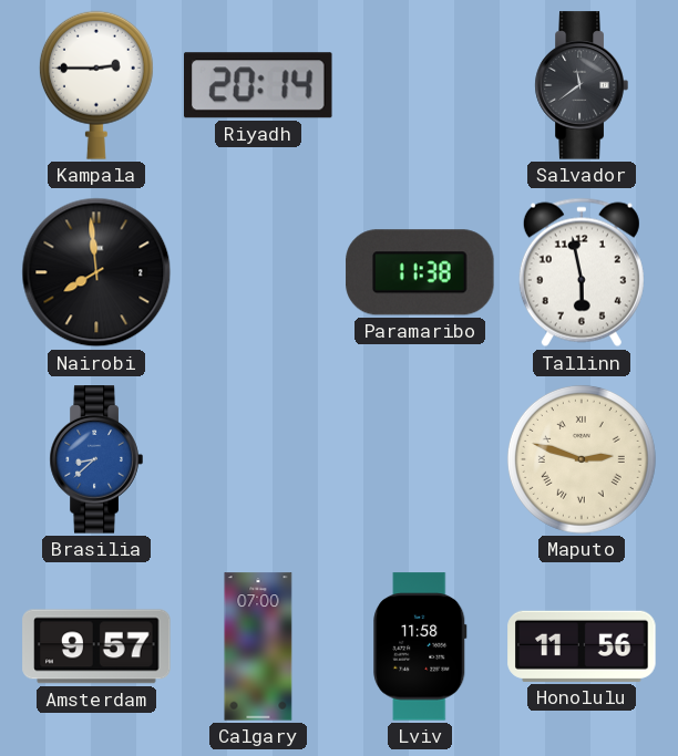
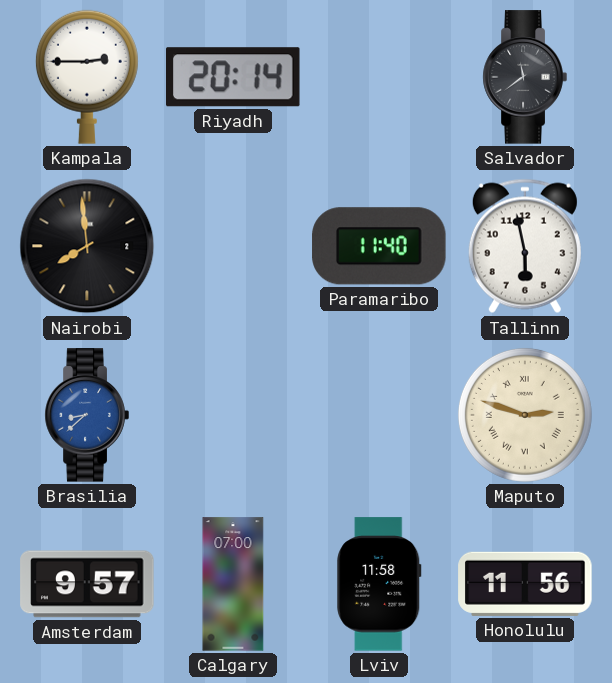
Paramaribo: 11:38 -> 11:40
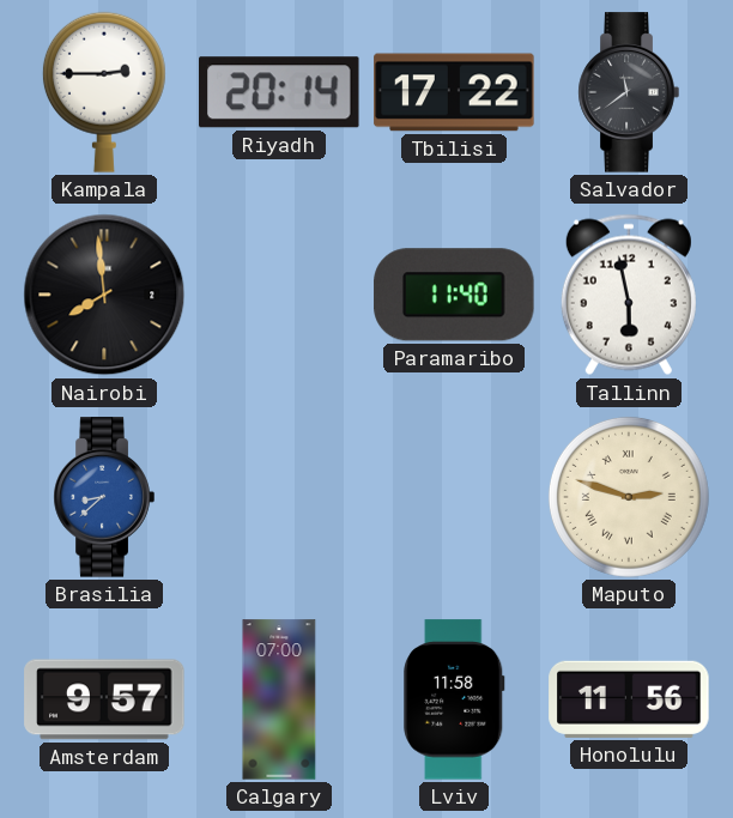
Tbilisi: none -> 17:22
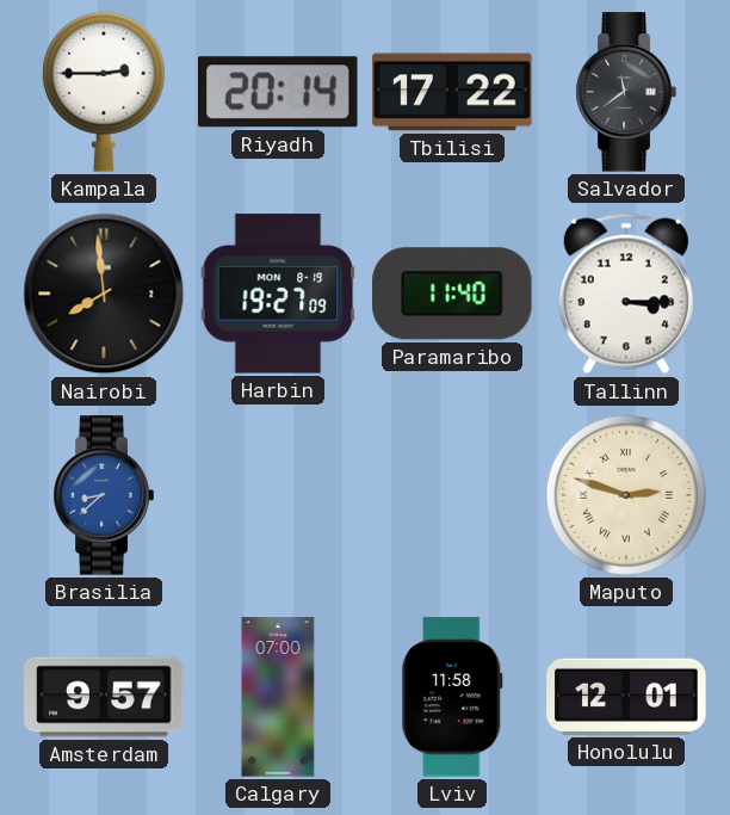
Harbin: none -> 19:27
Tallinn: 5:58 -> 3:15
Honolulu: 11:56 -> 12:01
